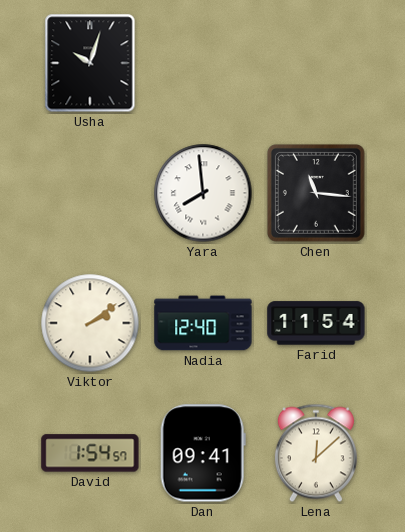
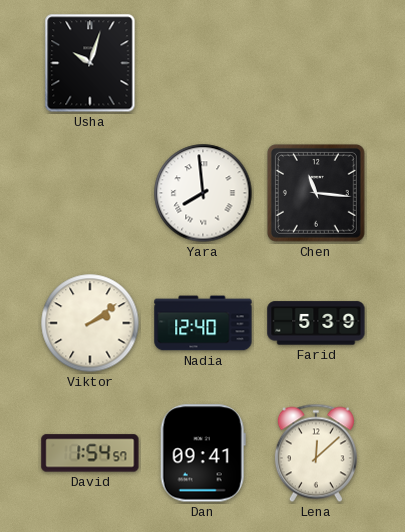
Farid: 11:54 -> 5:39
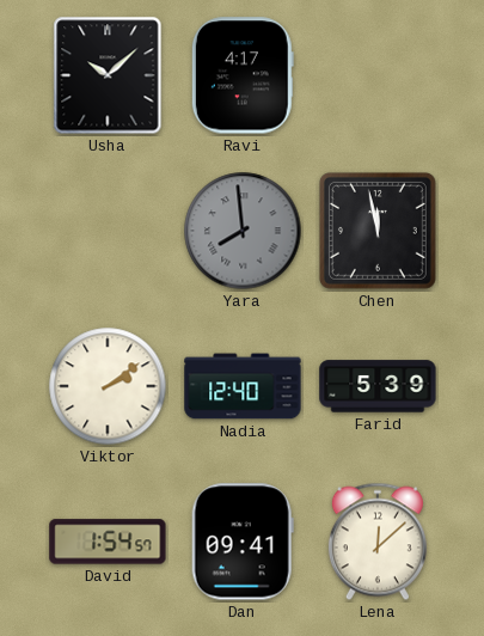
Usha: 10:03 -> 10:08
Ravi: none -> 4:17
Yara dial: white -> grey
Chen: 11:16 -> 11:58
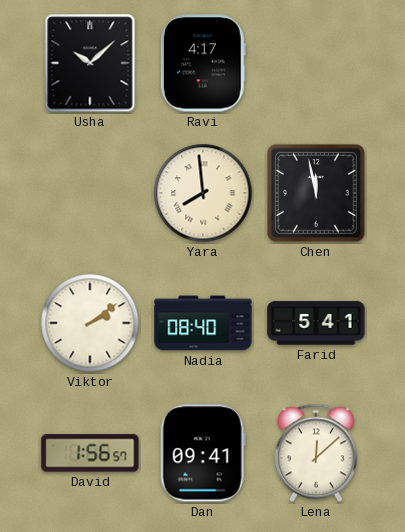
Yara dial: grey -> cream
Nadia: 12:40 -> 08:40
Farid: 5:39 -> 5:41
David: 1:54 -> 1:56
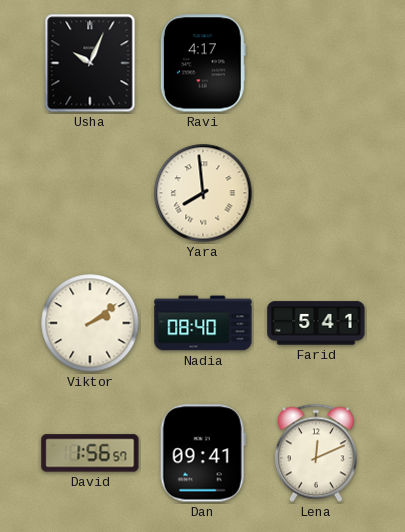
Usha: 10:08 -> 10:04
Chen: 11:58 -> none
Lena: 12:08 -> 12:11
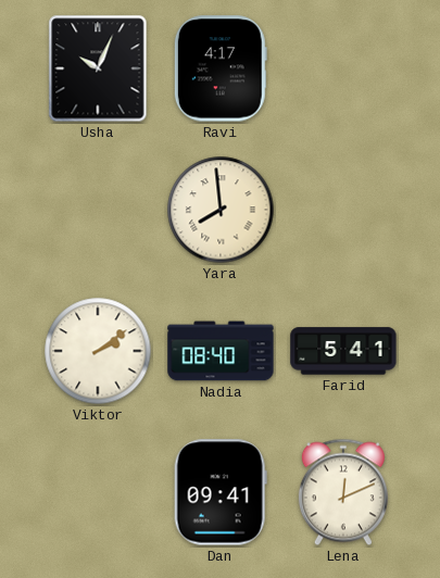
David: 1:56 -> none
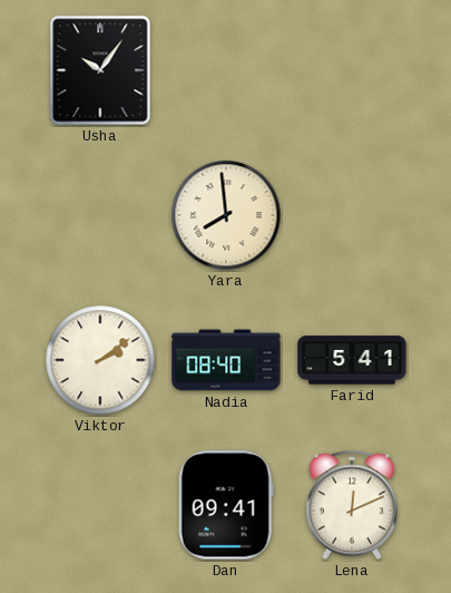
Usha: 10:04 -> 10:06
Ravi: 4:17 -> none
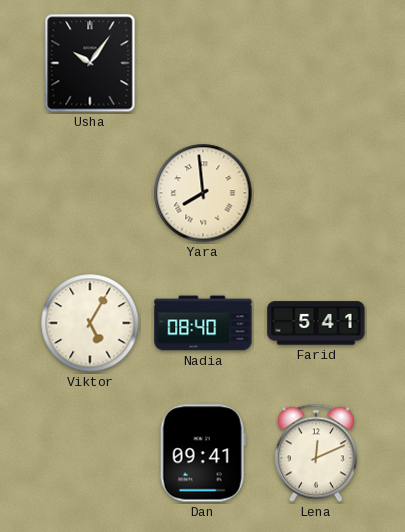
Viktor: 2:09 -> 5:05
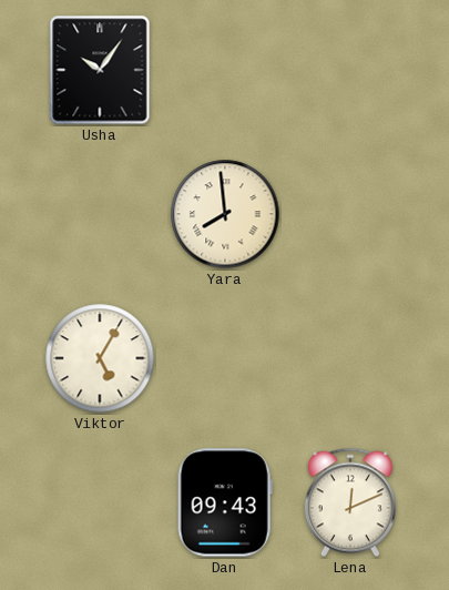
Nadia: 08:40 -> none
Farid: 5:41 -> none
Dan: 09:41 -> 09:43
